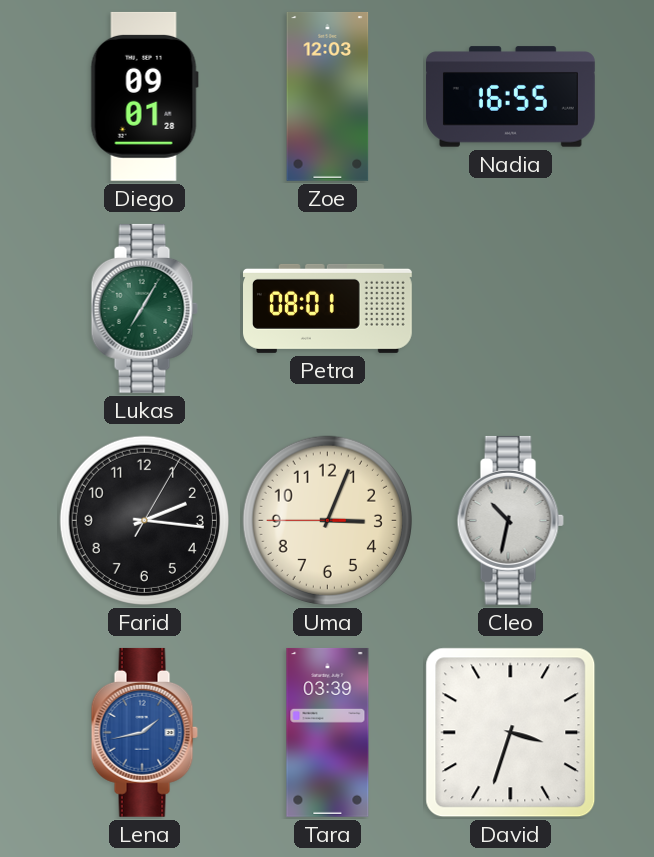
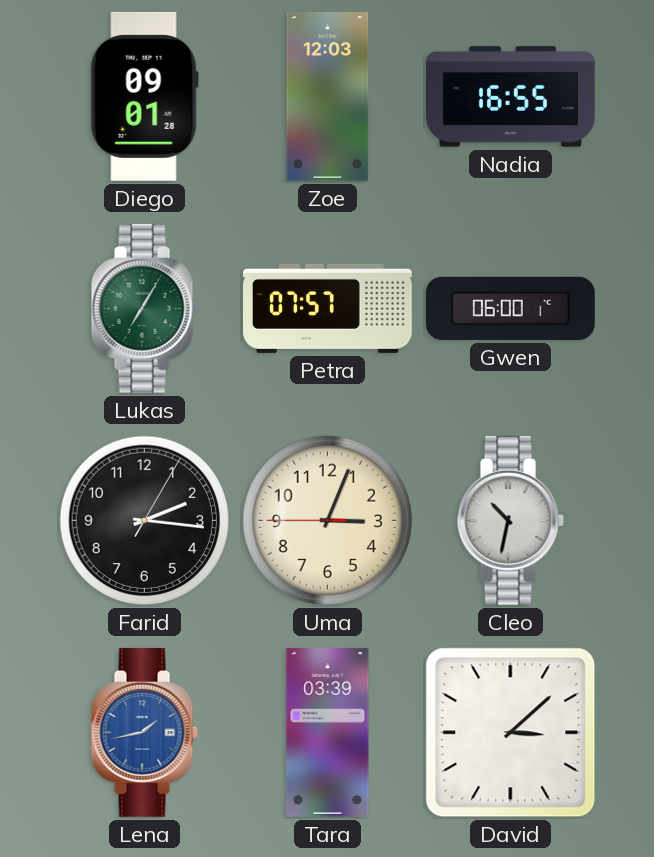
Petra: 08:01 -> 07:57
Gwen: none -> 06:00
David: 3:33 -> 3:08
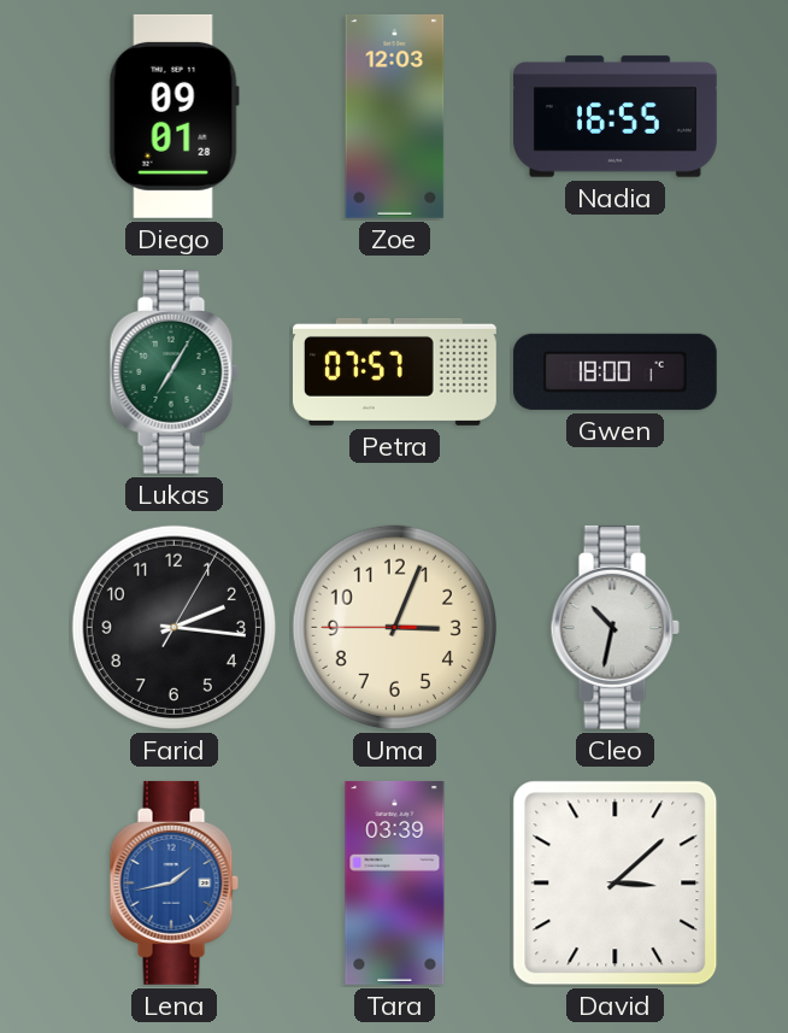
Gwen: 06:00 -> 18:00
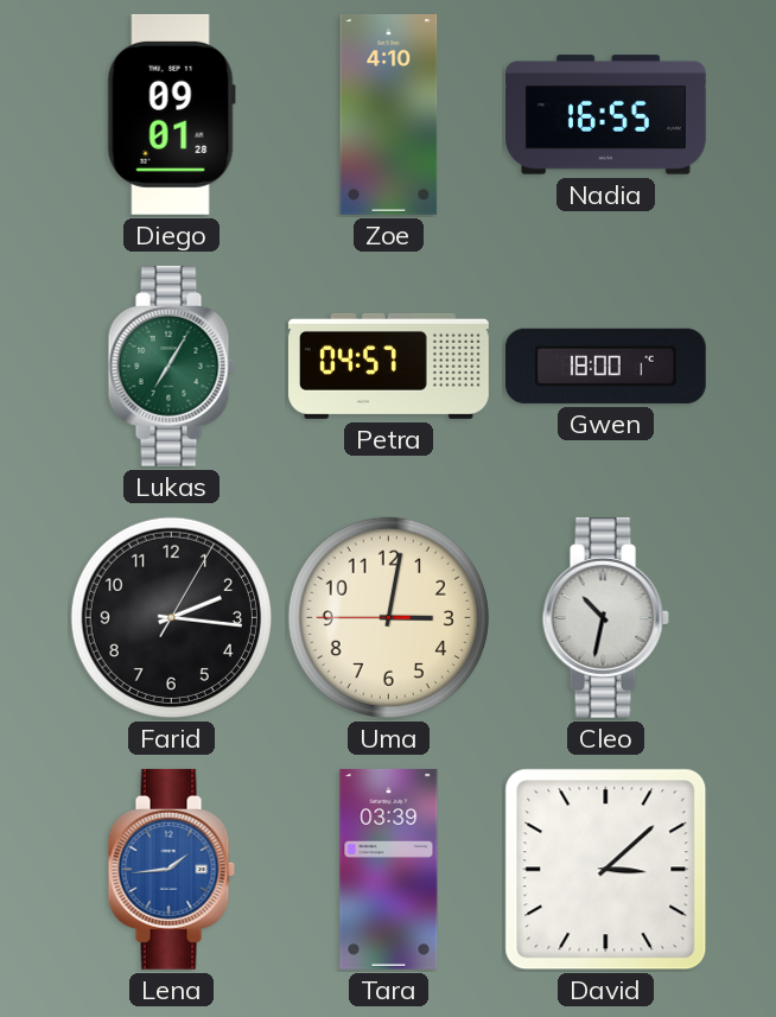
Zoe: 12:03 -> 4:10
Petra: 07:57 -> 04:57
Uma: 3:03 -> 3:01
Lena: 1:43 -> 1:44
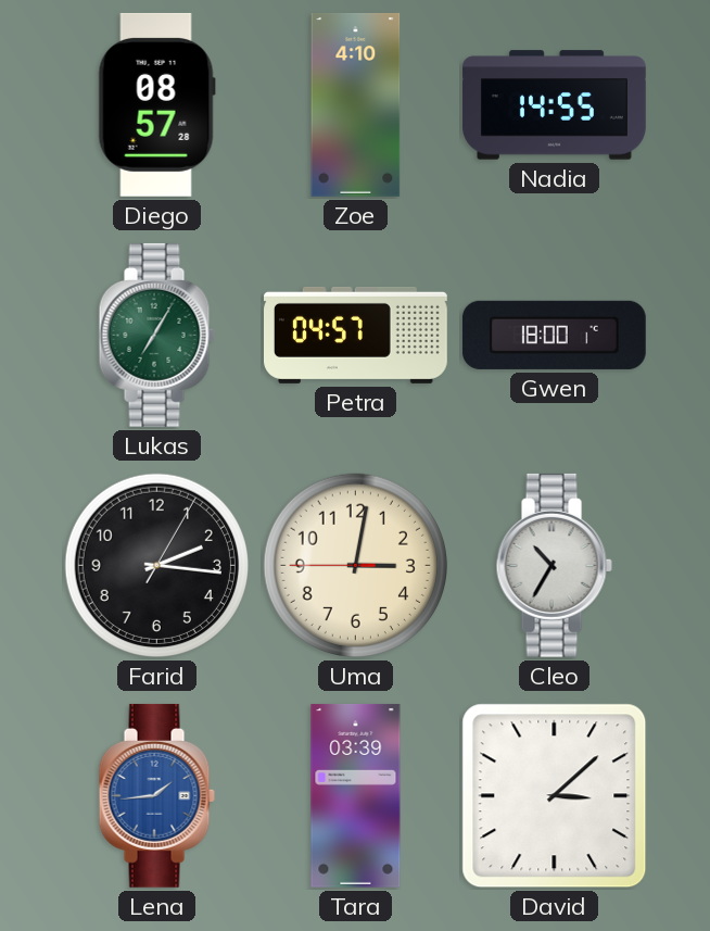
Diego: 09:01 -> 08:57
Nadia: 16:55 -> 14:55
Cleo: 10:32 -> 10:35
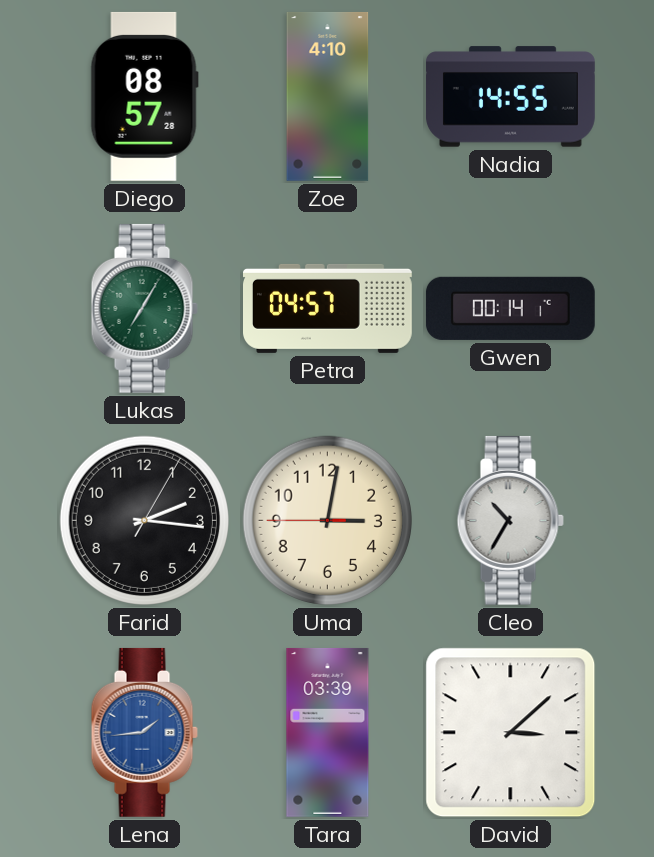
Gwen: 18:00 -> 00:14
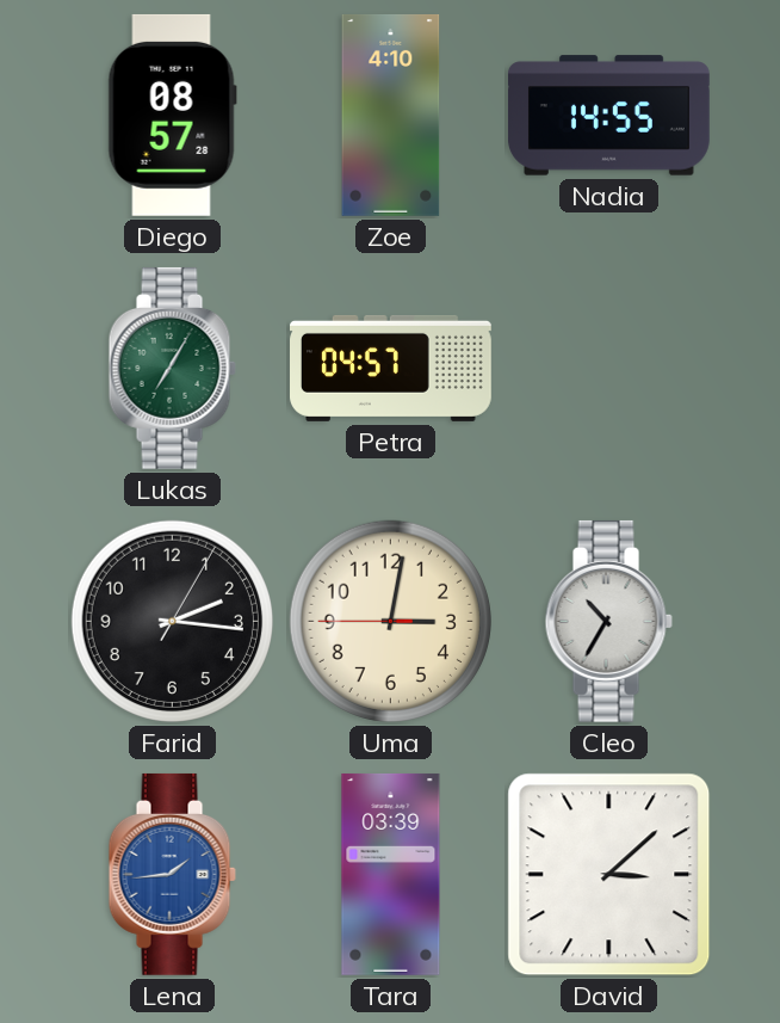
Gwen: 00:14 -> none
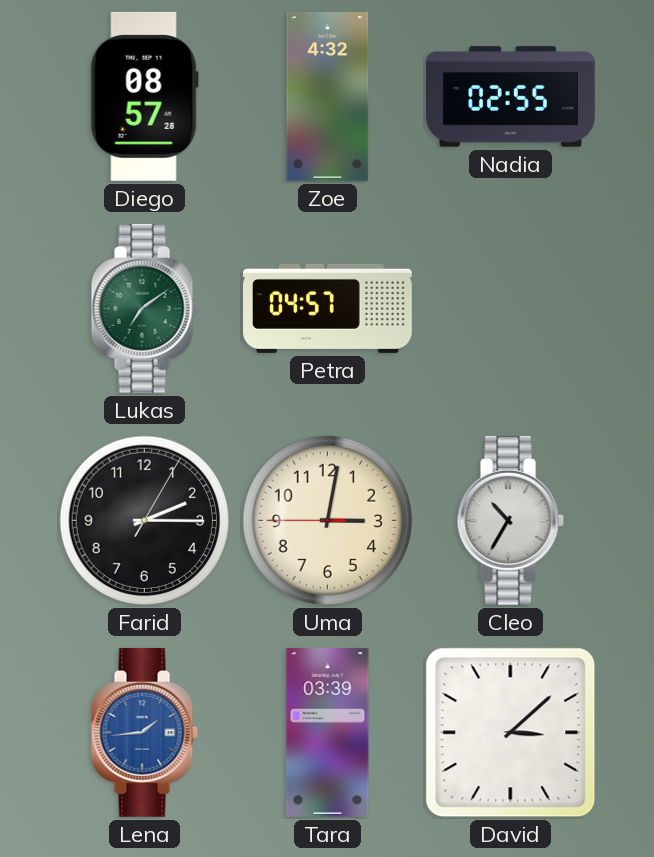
Zoe: 4:10 -> 4:32
Nadia: 14:55 -> 02:55
Lukas: 7:05 -> 7:09
Farid: 2:16 -> 2:15
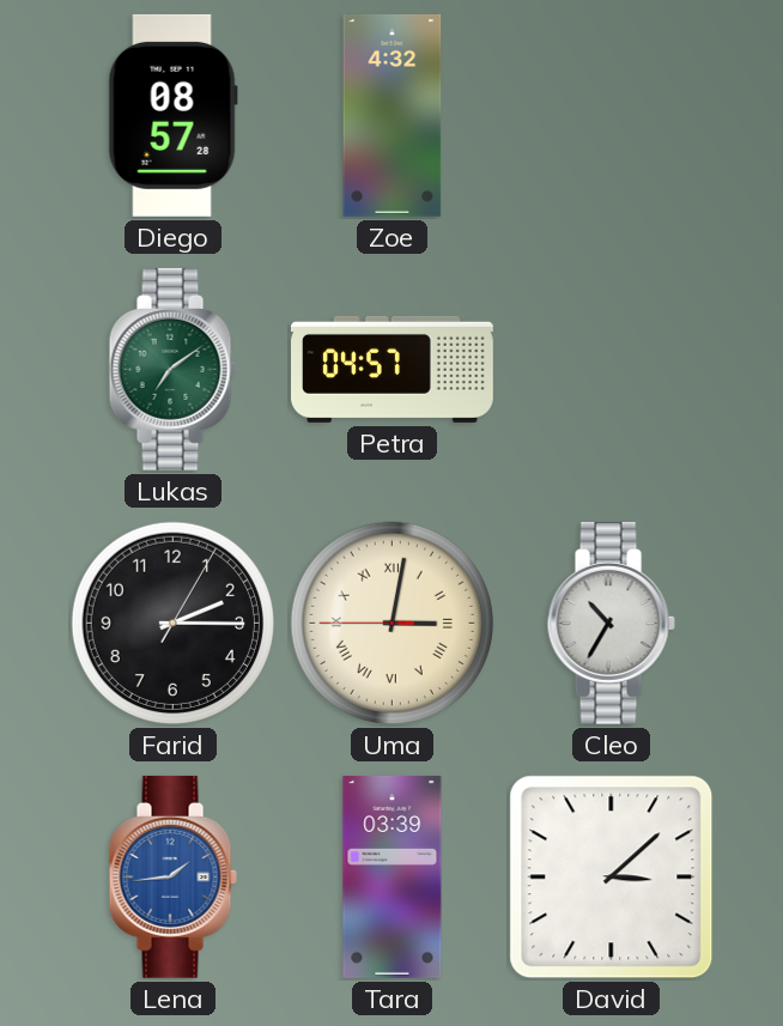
Nadia: 02:55 -> none
Uma numerals: Arabic -> Roman
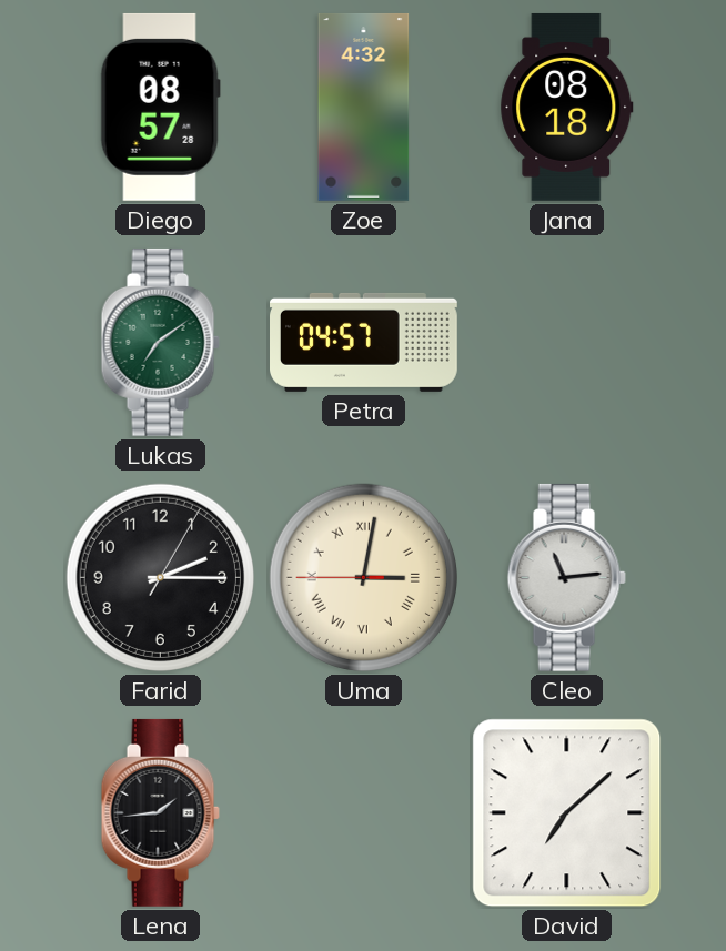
Jana: none -> 08:18
Cleo: 10:35 -> 11:14
Lena dial: blue -> black
Tara: 03:39 -> none
David: 3:08 -> 7:08
